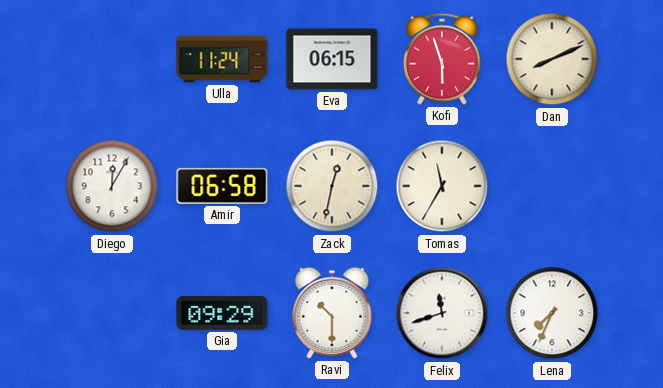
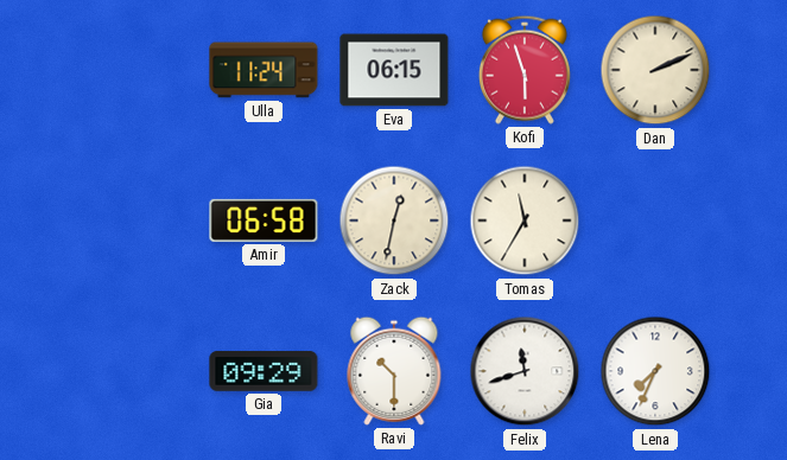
Dan: 8:11 -> 2:11
Diego: 12:05 -> none
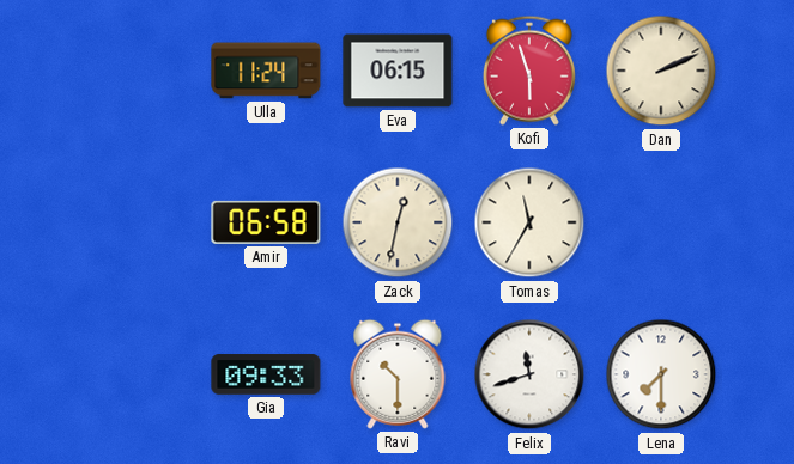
Gia: 09:29 -> 09:33
Lena: 7:34 -> 7:30
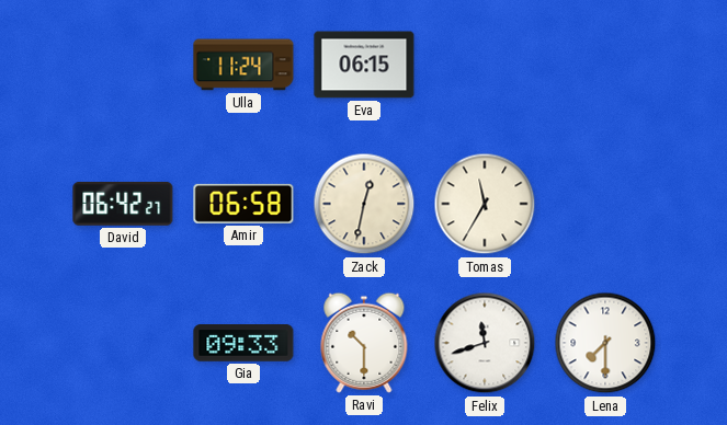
Kofi: 5:57 -> none
Dan: 2:11 -> none
David: none -> 06:42
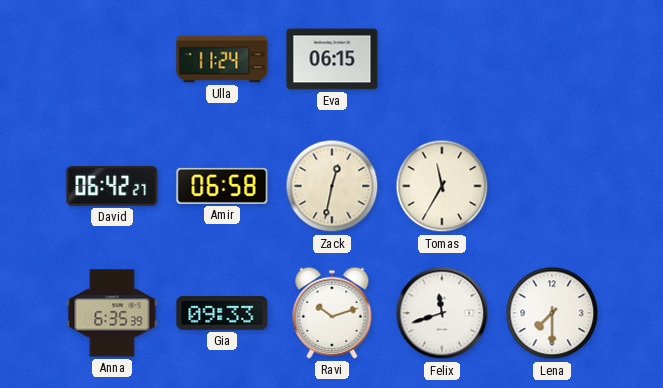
Anna: none -> 6:35
Ravi: 10:30 -> 10:12
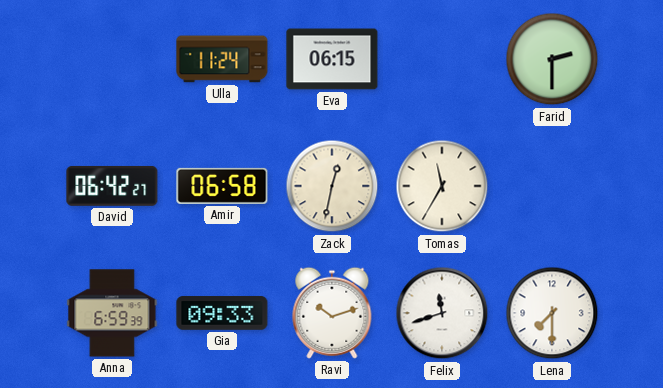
Farid: none -> 2:30
Anna: 6:35 -> 6:59
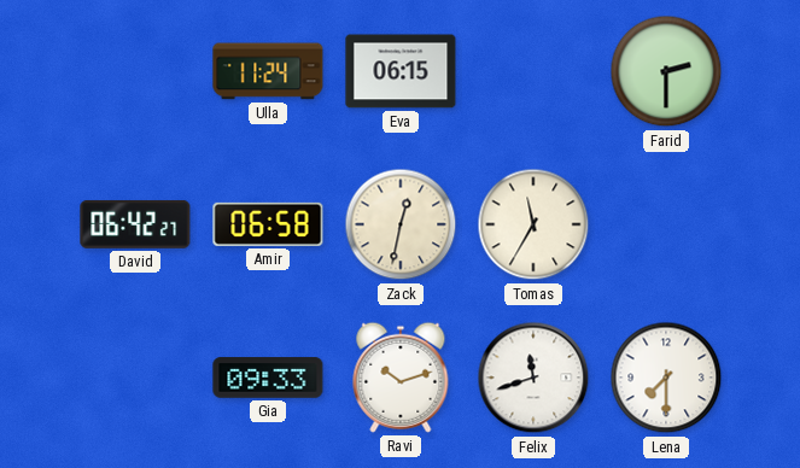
Anna: 6:59 -> none
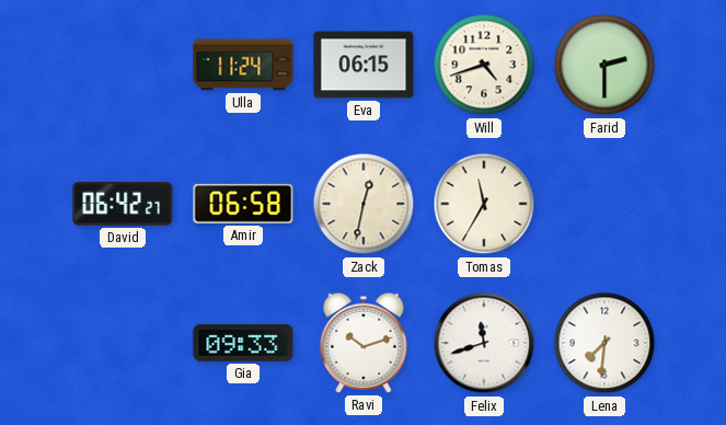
Will: none -> 4:42
Lena: 7:30 -> 7:31
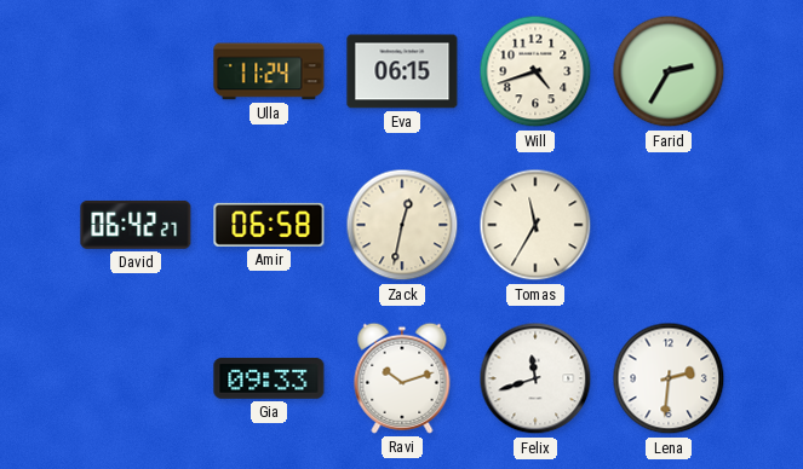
Farid: 2:30 -> 2:35
Lena: 7:31 -> 2:31
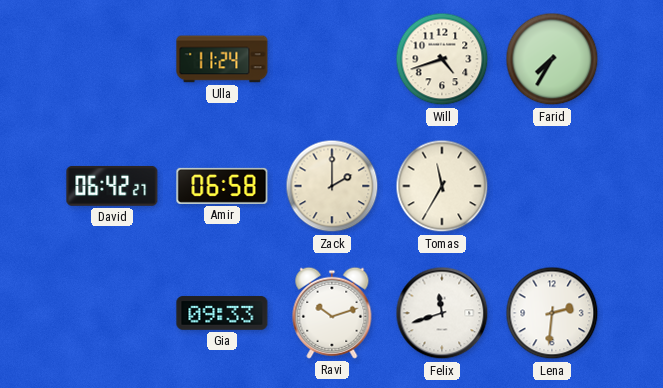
Eva: 06:15 -> none
Farid: 2:35 -> 7:35
Zack: 12:32 -> 2:00
